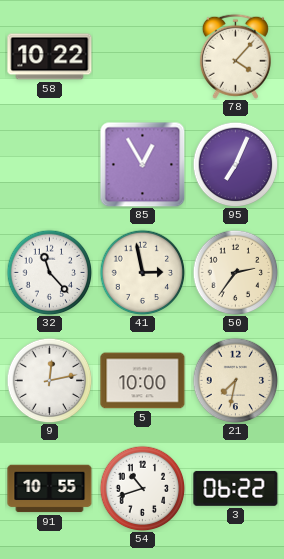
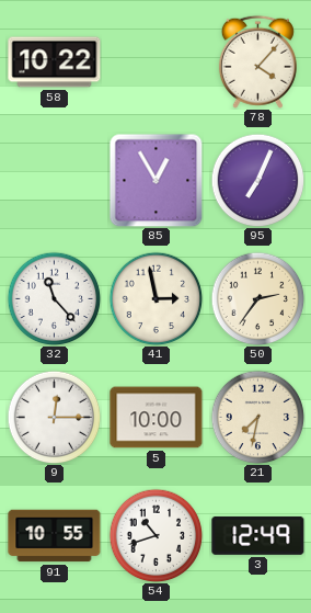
9: 12:13 -> 12:15
3: 06:22 -> 12:49
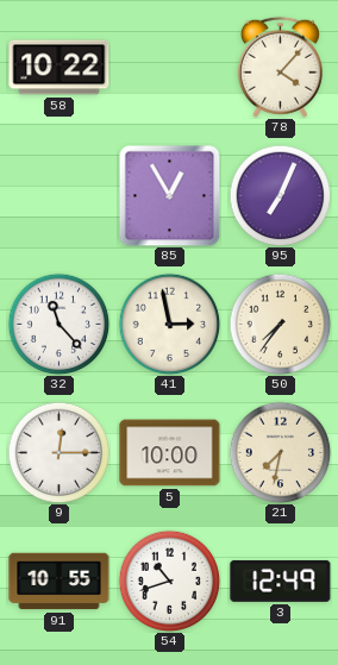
50: 2:36 -> 7:36
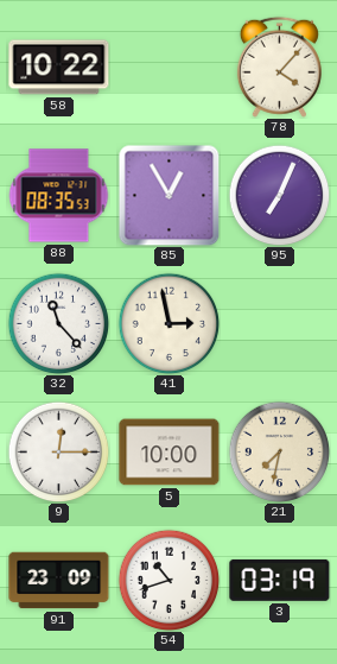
88: none -> 08:35
50: 7:36 -> none
91: 10:55 -> 23:09
3: 12:49 -> 03:19
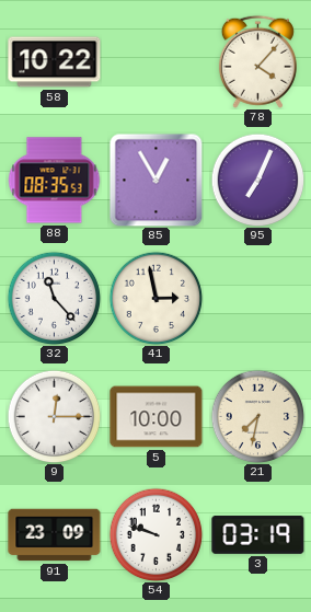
54: 10:42 -> 9:48
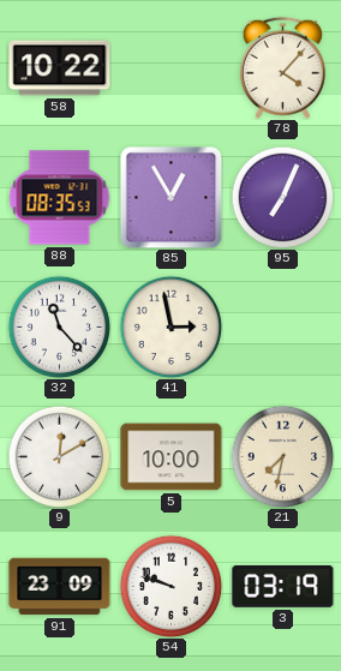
9: 12:15 -> 12:10
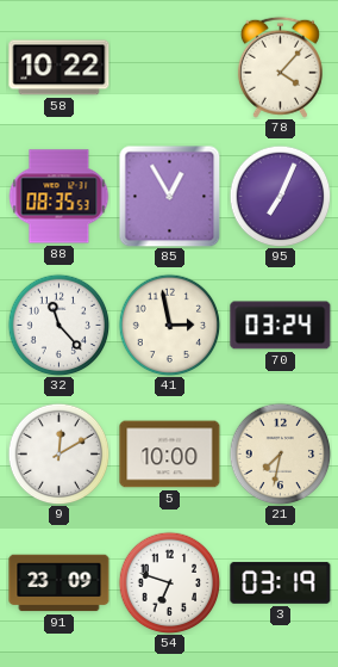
70: none -> 03:24
54: 9:48 -> 6:48
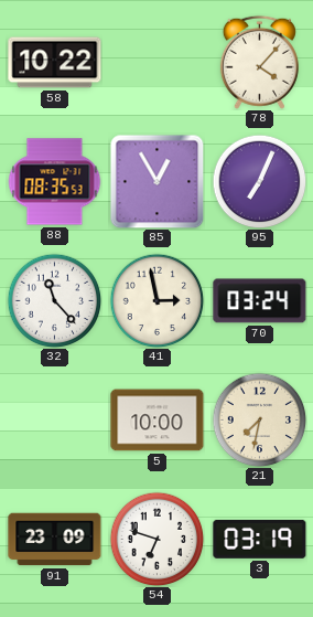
9: 12:10 -> none
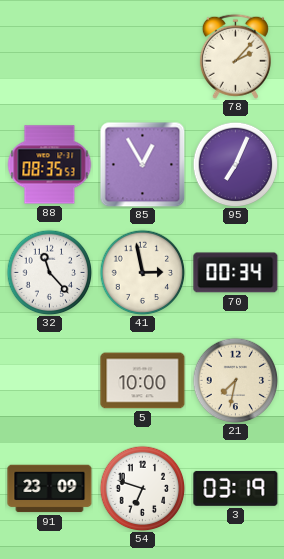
58: 10:22 -> none
78: 4:07 -> 2:07
70: 03:24 -> 00:34
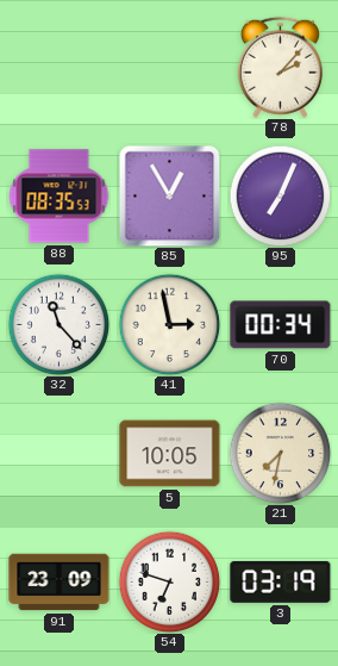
5: 10:00 -> 10:05
